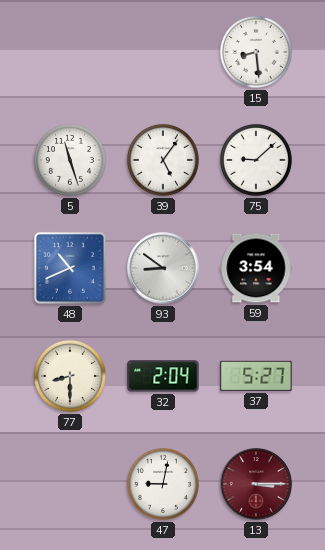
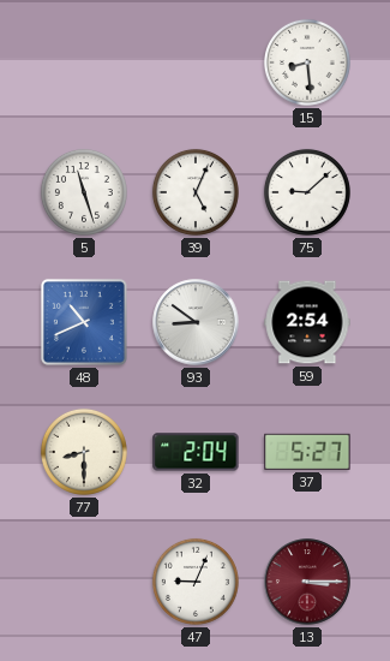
39: 5:06 -> 5:04
59: 3:54 -> 2:54
47: 9:02 -> 9:04
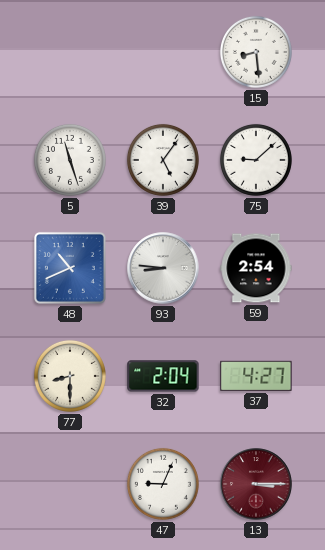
39: 5:04 -> 5:06
93: 8:51 -> 8:46
37: 5:27 -> 4:27
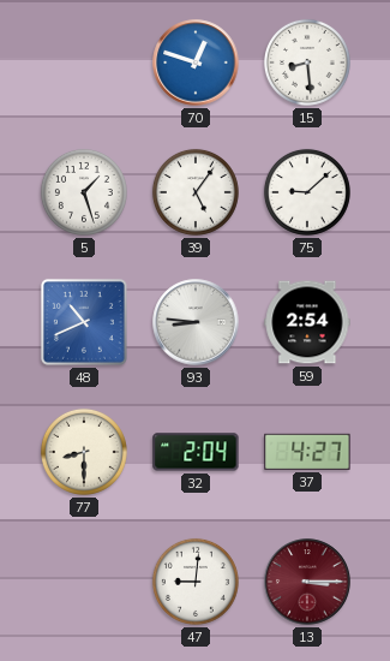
70: none -> 12:48
5: 11:27 -> 1:27
47: 9:04 -> 9:01
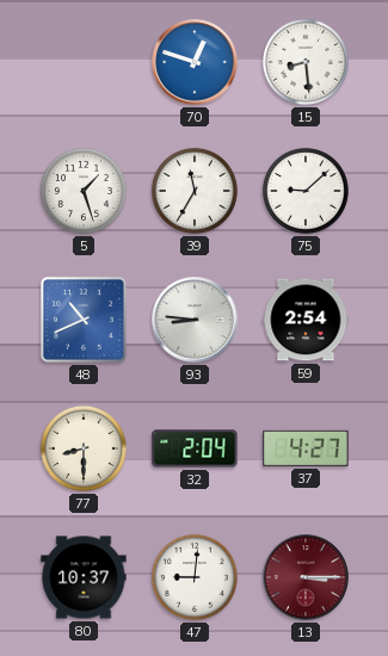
39: 5:06 -> 11:35
80: none -> 10:37
